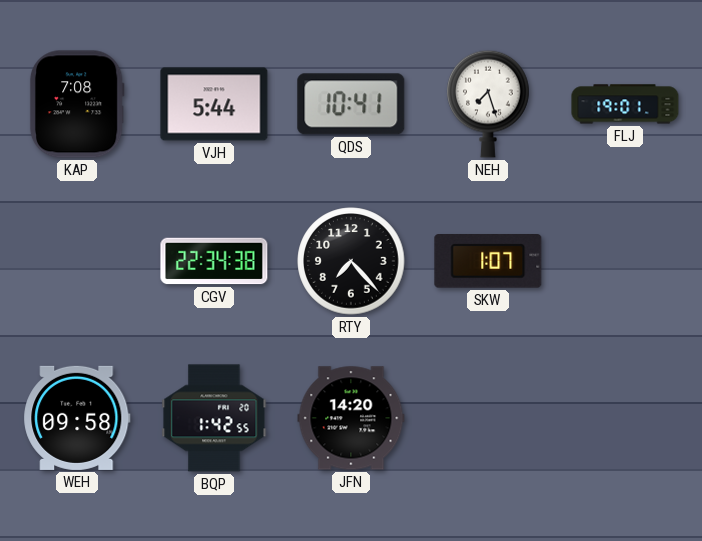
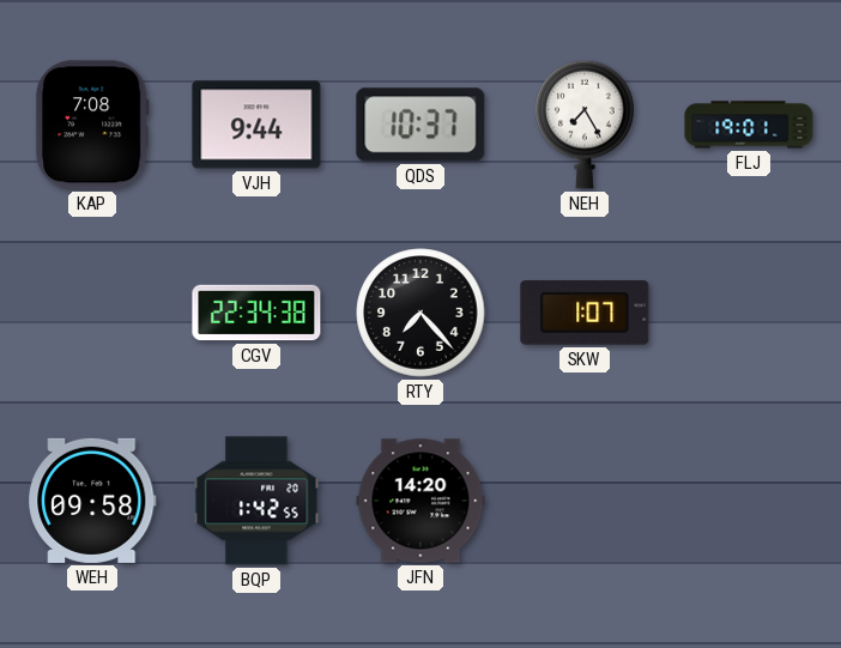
VJH: 5:44 -> 9:44
QDS: 10:41 -> 10:37
NEH: 7:27 -> 7:25
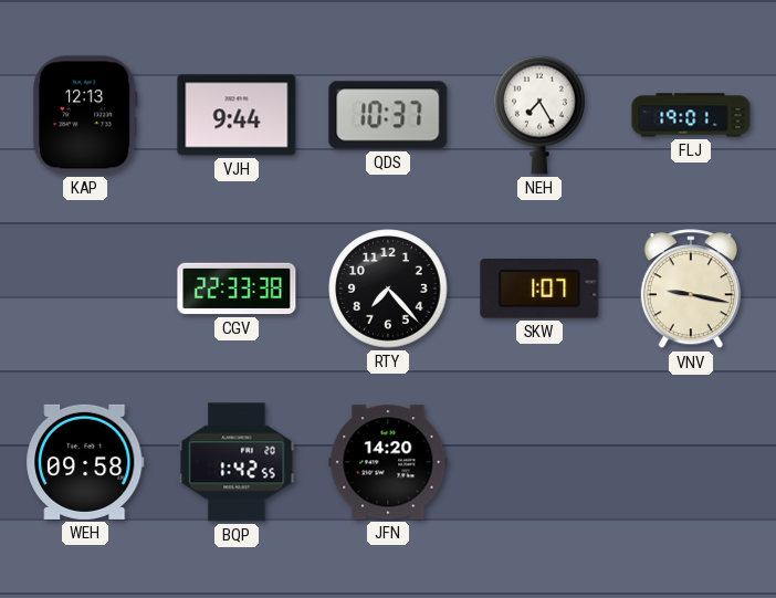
KAP: 7:08 -> 12:13
CGV: 22:34 -> 22:33
VNV: none -> 9:17
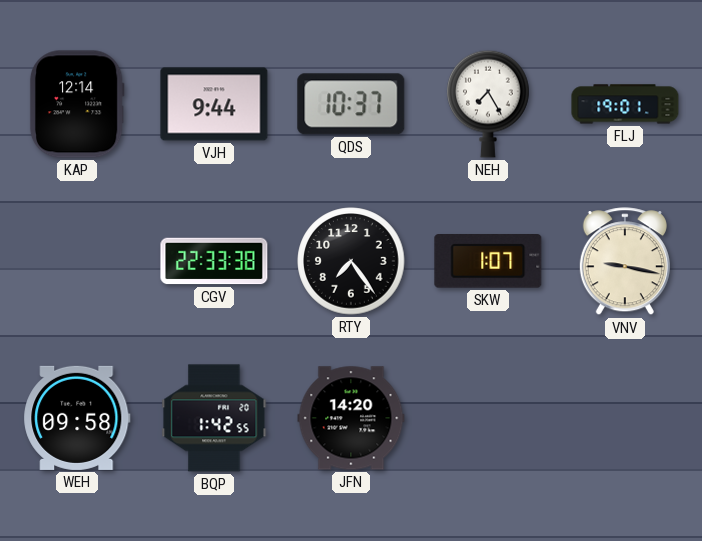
KAP: 12:13 -> 12:14
RTY: 7:23 -> 7:24
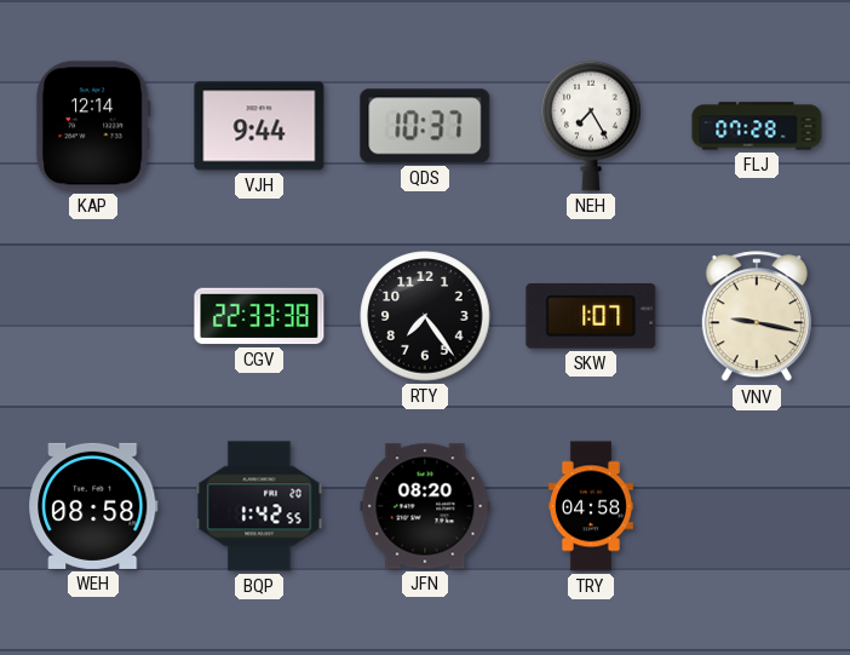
FLJ: 19:01 -> 07:28
WEH: 09:58 -> 08:58
JFN: 14:20 -> 08:20
TRY: none -> 04:58
